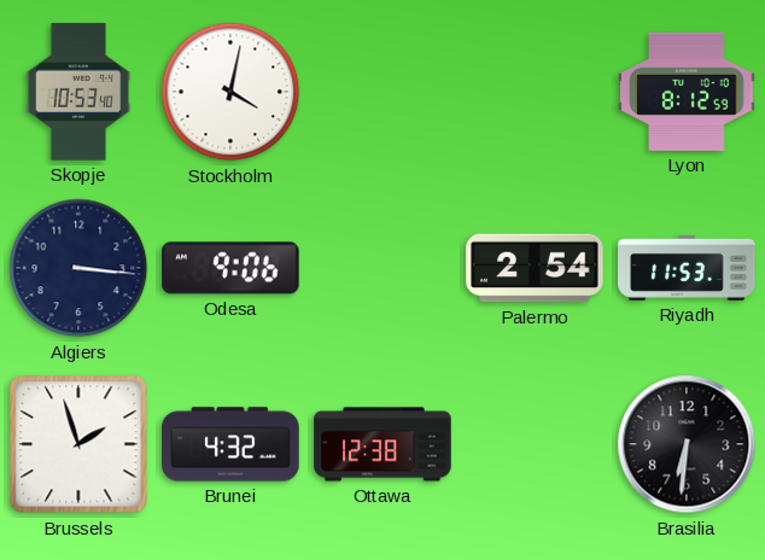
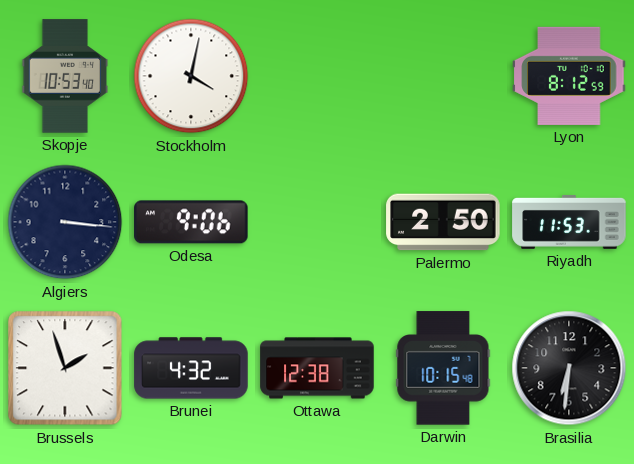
Palermo: 2:54 -> 2:50
Darwin: none -> 10:15
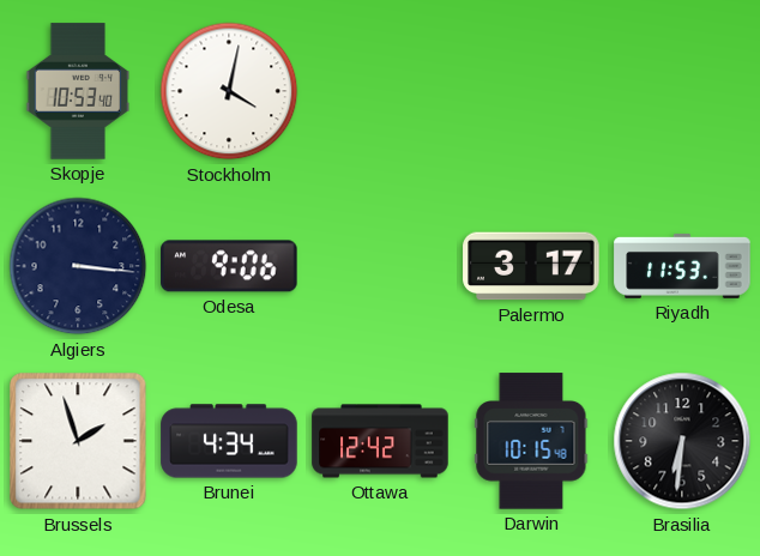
Lyon: 8:12 -> none
Palermo: 2:50 -> 3:17
Brunei: 4:32 -> 4:34
Ottawa: 12:38 -> 12:42
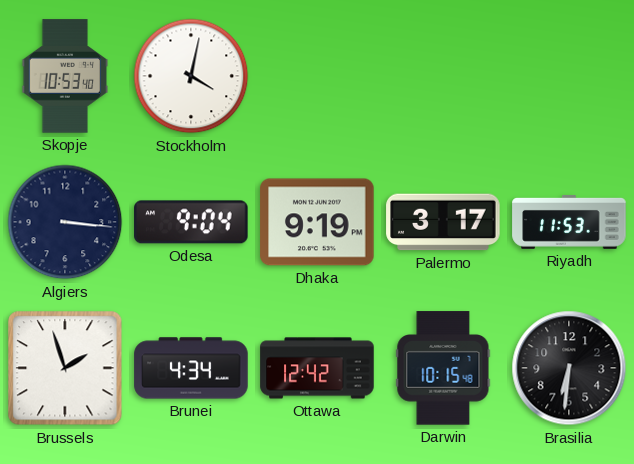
Odesa: 9:06 -> 9:04
Dhaka: none -> 9:19
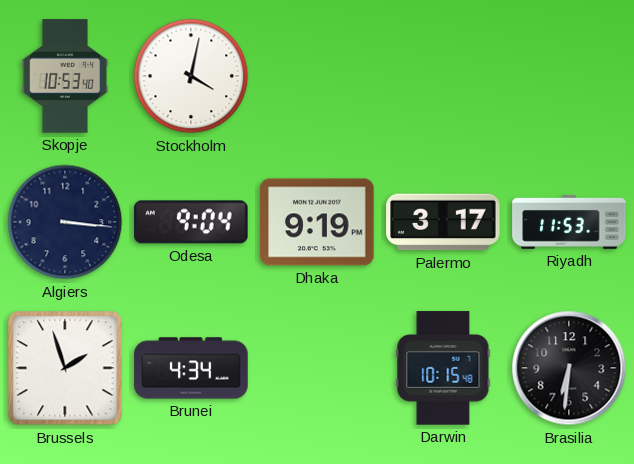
Ottawa: 12:42 -> none
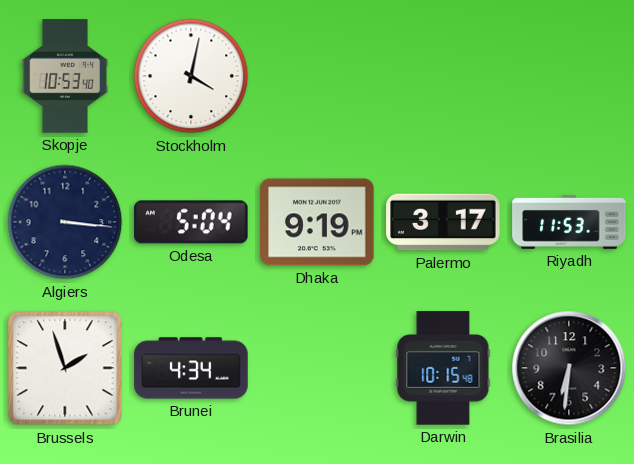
Odesa: 9:04 -> 5:04
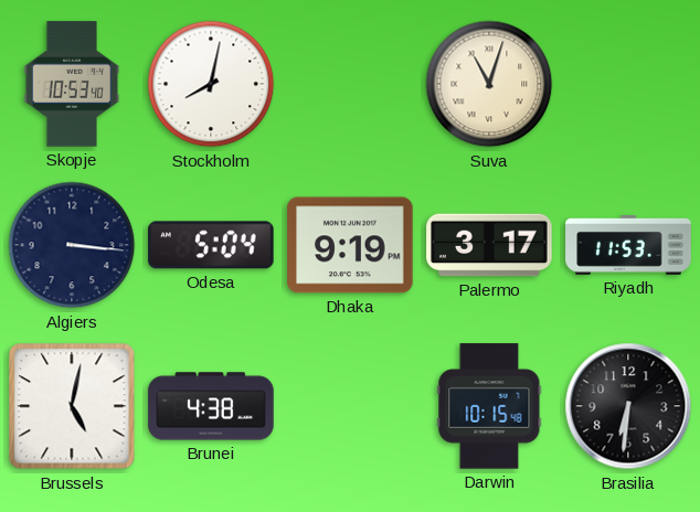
Stockholm: 4:02 -> 8:02
Suva: none -> 11:03
Brussels: 1:57 -> 5:02
Brunei: 4:34 -> 4:38
